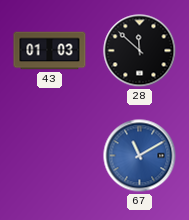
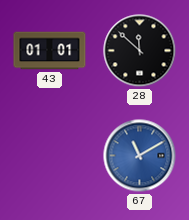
43: 01:03 -> 01:01
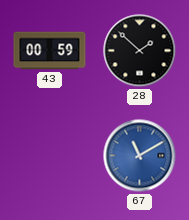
43: 01:01 -> 00:59
28: 11:52 -> 1:52
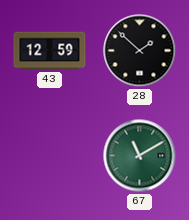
43: 00:59 -> 12:59
67 dial: blue -> green
